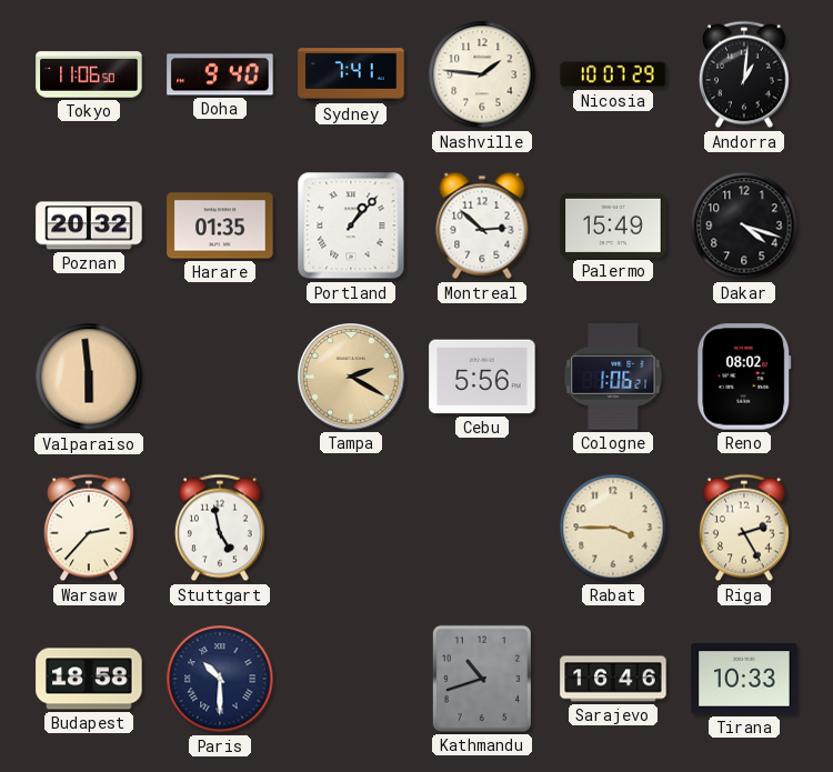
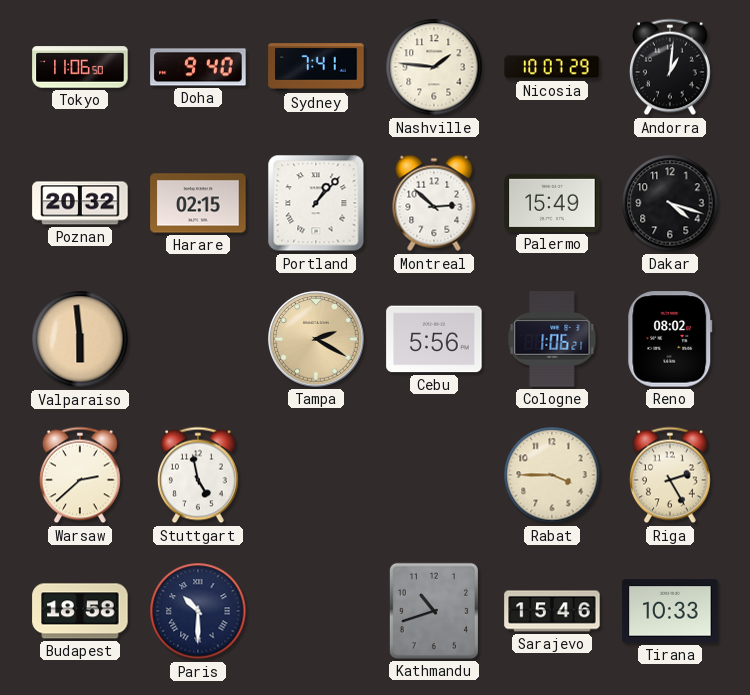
Harare: 01:35 -> 02:15
Warsaw: 2:37 -> 2:38
Sarajevo: 16:46 -> 15:46
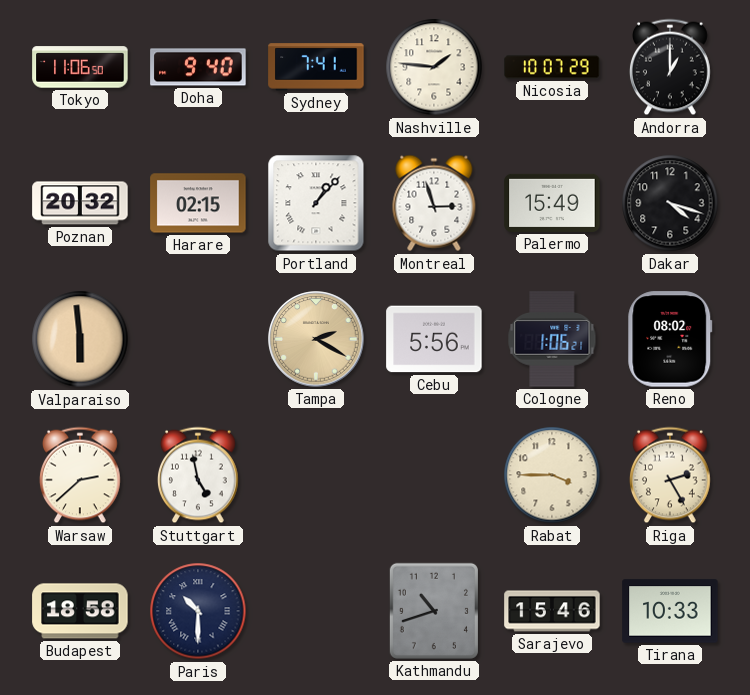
Andorra: 1:01 -> 1:00
Montreal: 2:52 -> 2:57
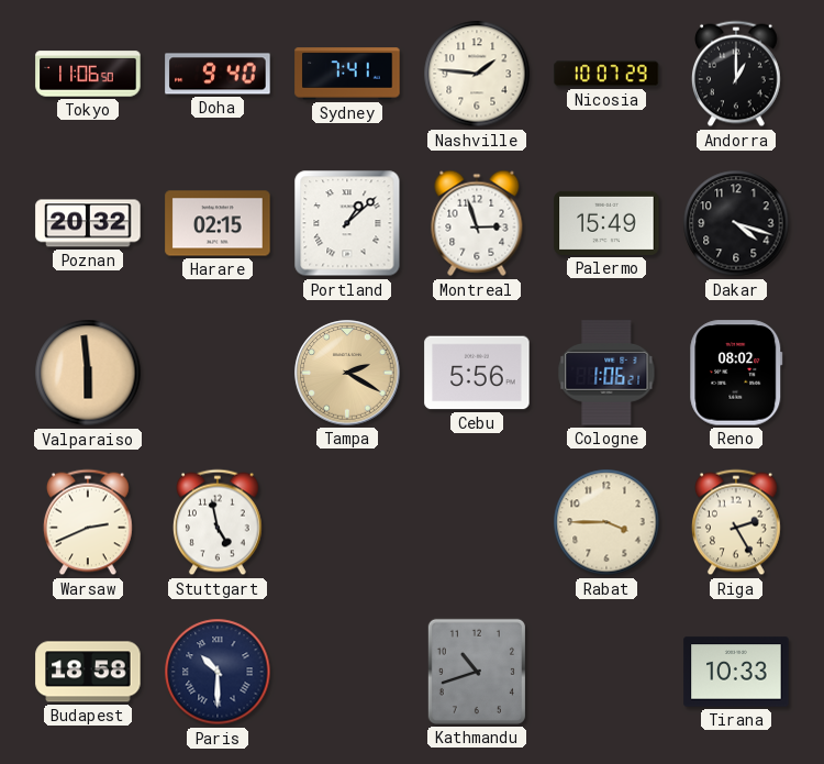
Portland: 1:07 -> 1:08
Warsaw: 2:38 -> 2:41
Sarajevo: 15:46 -> none
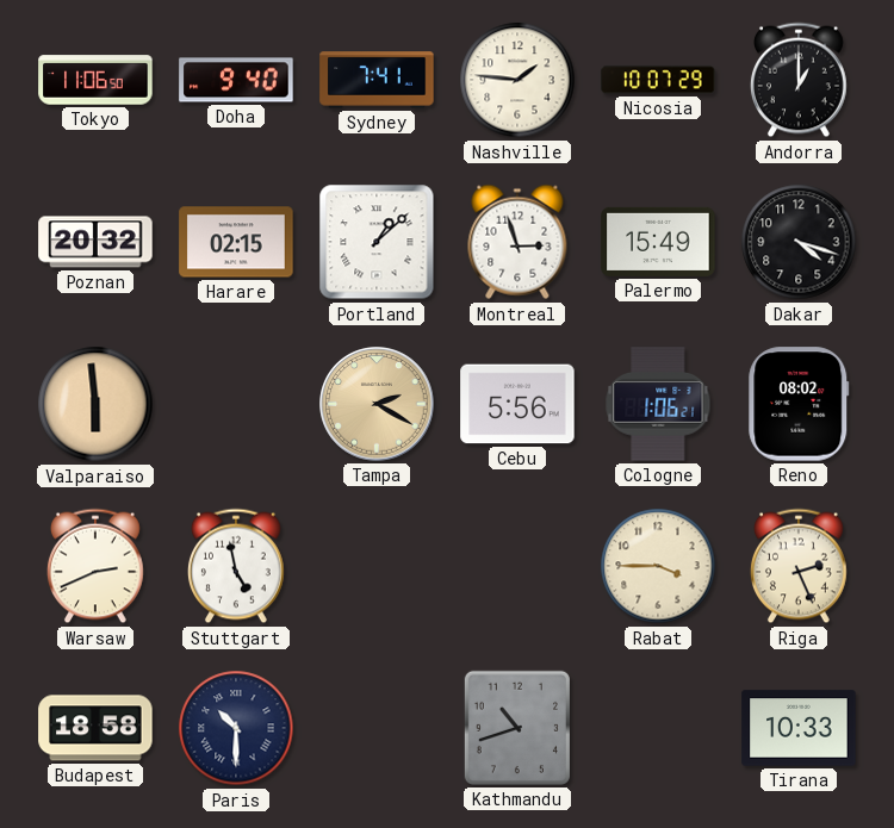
Riga: 2:25 -> 2:26
